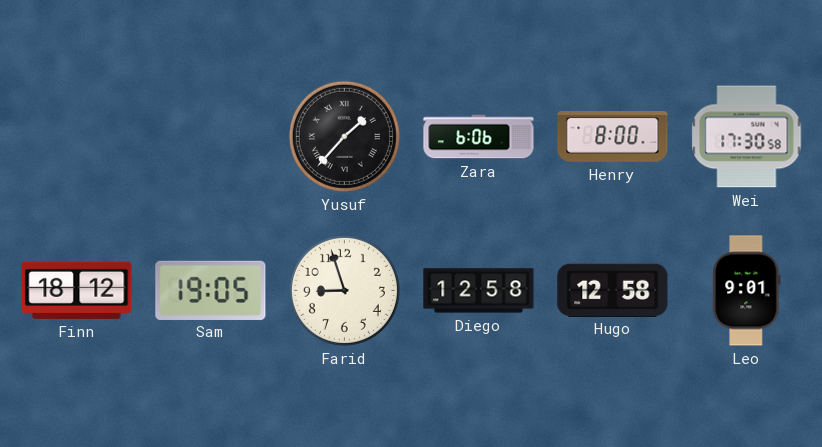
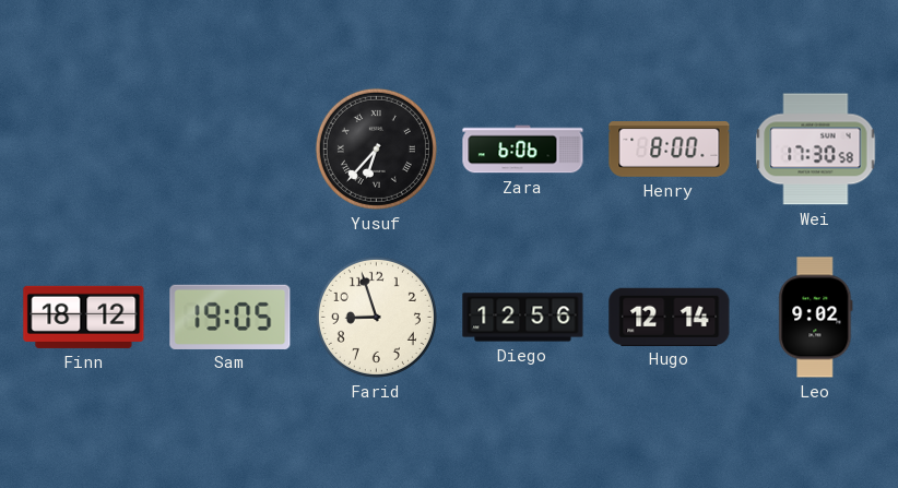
Yusuf: 1:37 -> 6:37
Diego: 12:58 -> 12:56
Hugo: 12:58 -> 12:14
Leo: 9:01 -> 9:02
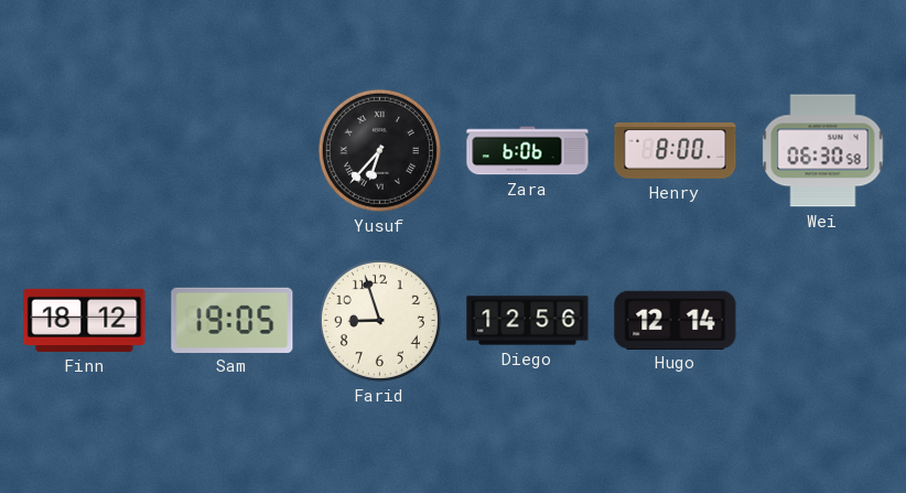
Wei: 17:30 -> 06:30
Leo: 9:02 -> none
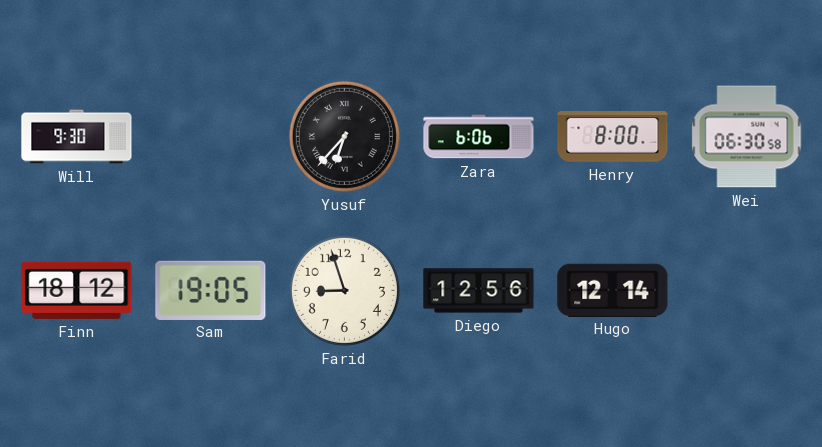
Will: none -> 9:30
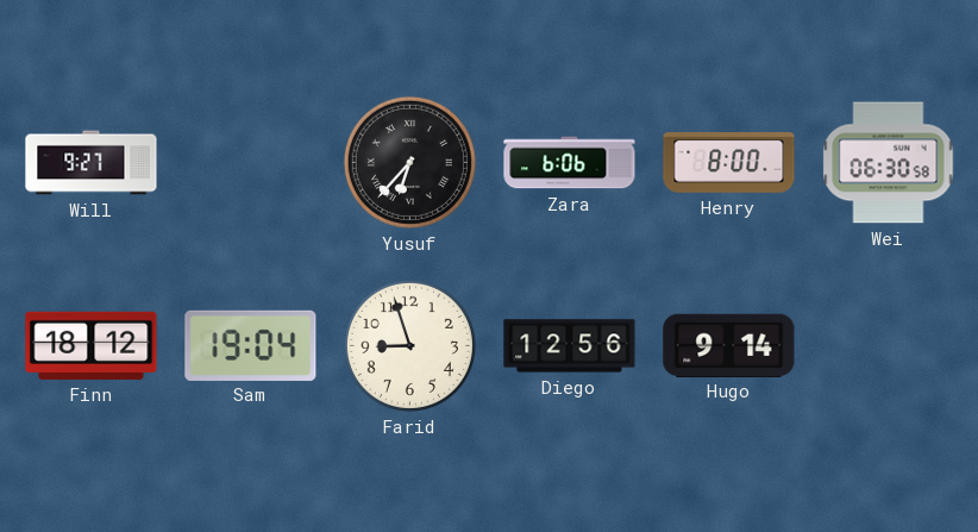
Will: 9:30 -> 9:27
Sam: 19:05 -> 19:04
Hugo: 12:14 -> 9:14
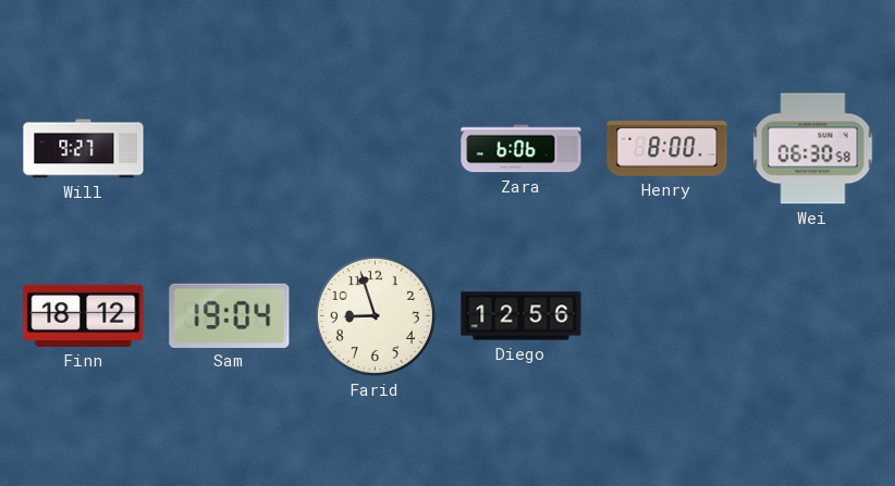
Yusuf: 6:37 -> none
Hugo: 9:14 -> none
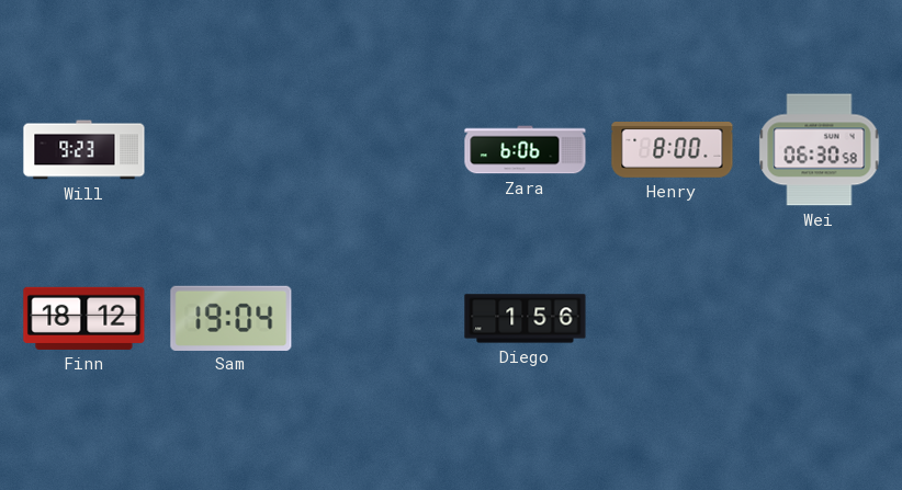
Will: 9:27 -> 9:23
Farid: 8:57 -> none
Diego: 12:56 -> 1:56
